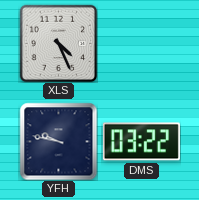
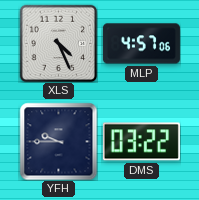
MLP: none -> 4:57
YFH: 9:47 -> 9:45
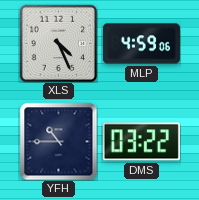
MLP: 4:57 -> 4:59
YFH: 9:45 -> 10:45
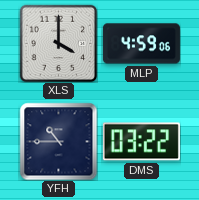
XLS: 4:26 -> 4:00
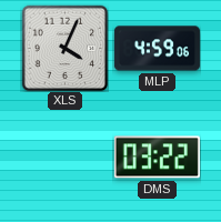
XLS: 4:00 -> 4:04
YFH: 10:45 -> none
